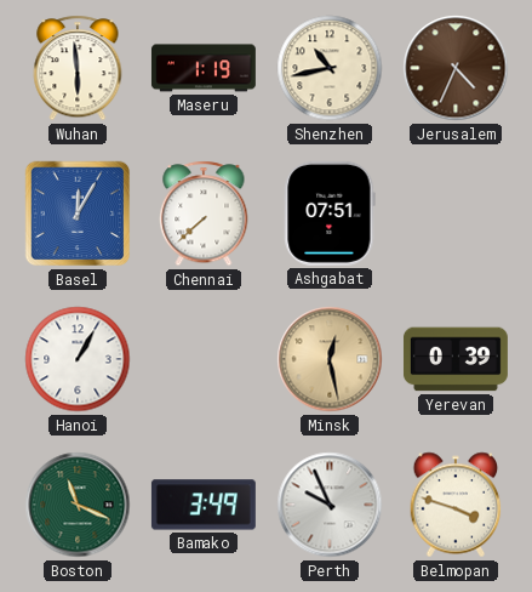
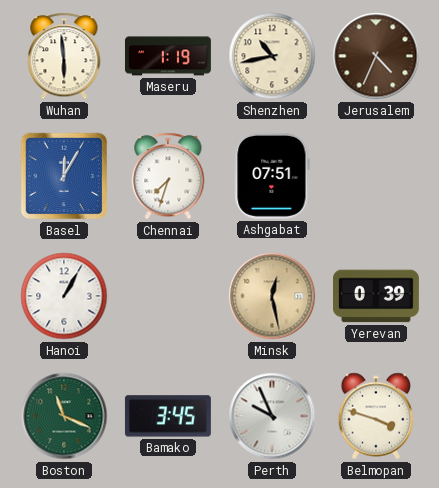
Chennai: 7:38 -> 7:33
Bamako: 3:49 -> 3:45
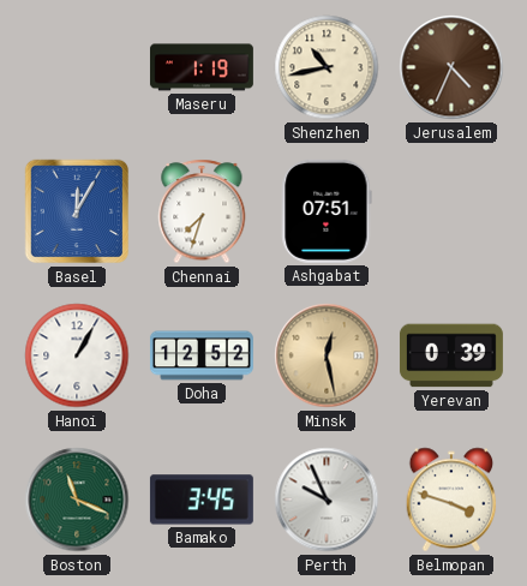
Wuhan: 5:59 -> none
Doha: none -> 12:52
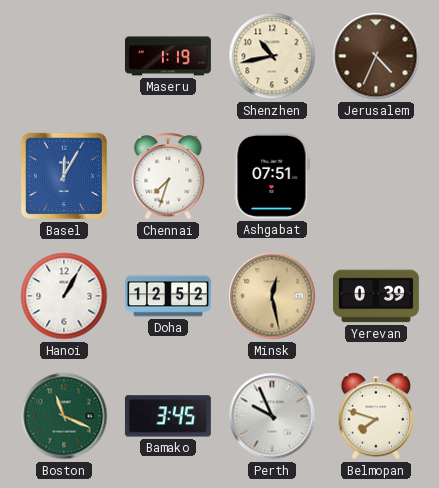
Belmopan: 3:48 -> 7:48
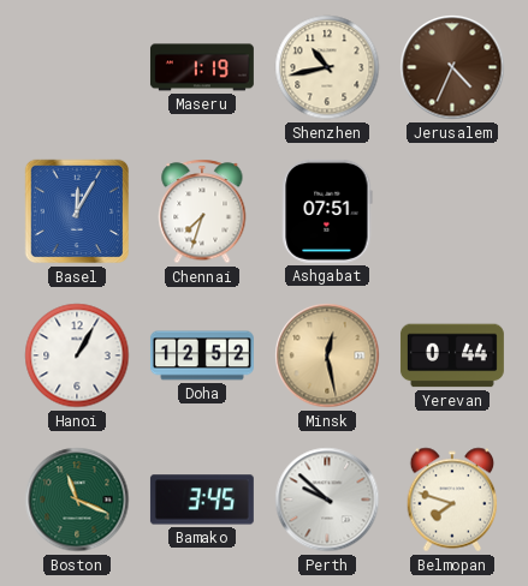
Yerevan: 0:39 -> 0:44
Perth: 9:56 -> 9:52
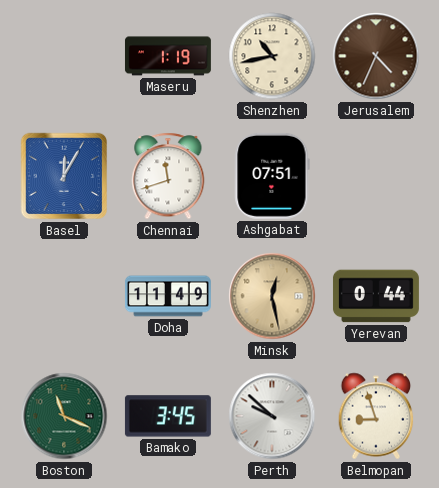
Chennai: 7:33 -> 11:42
Hanoi: 1:05 -> none
Doha: 12:52 -> 11:49
Belmopan: 7:48 -> 8:57
